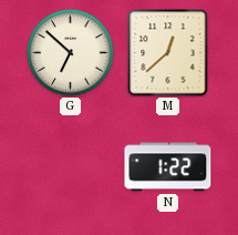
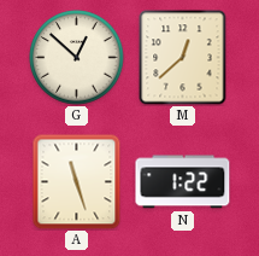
G: 6:52 -> 12:52
A: none -> 11:27
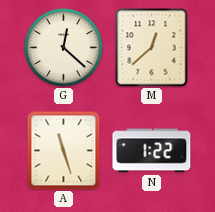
G: 12:52 -> 12:22
